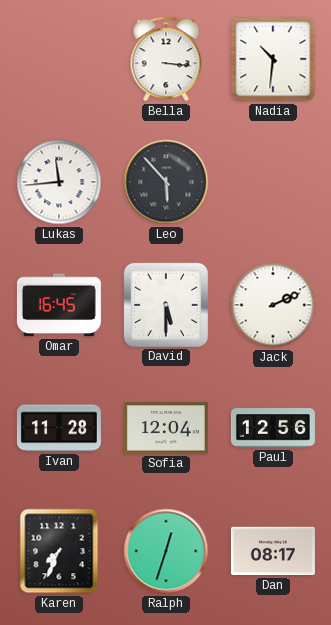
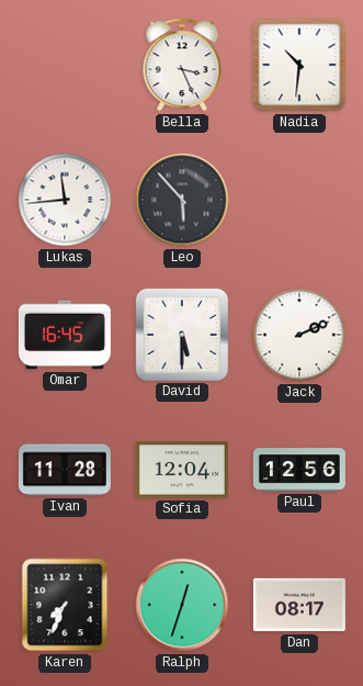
Bella: 3:16 -> 3:26
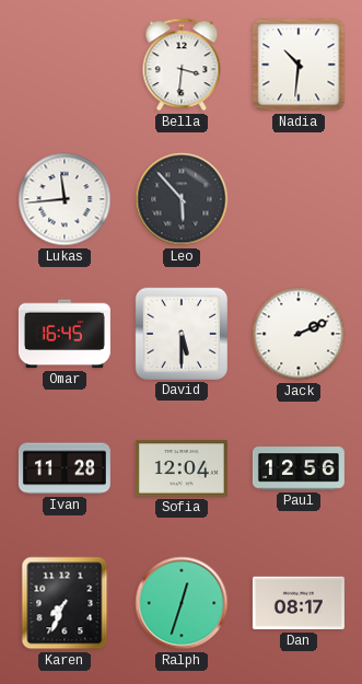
Bella: 3:26 -> 3:31
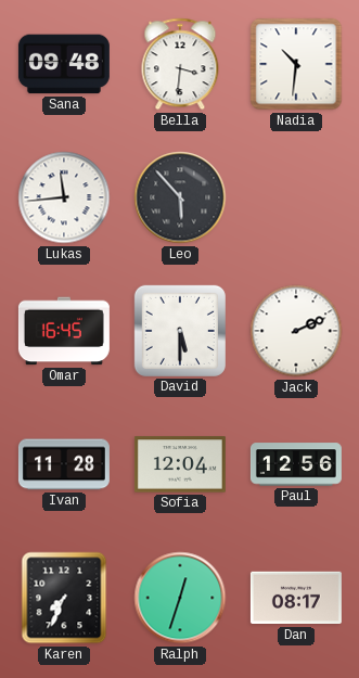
Sana: none -> 09:48
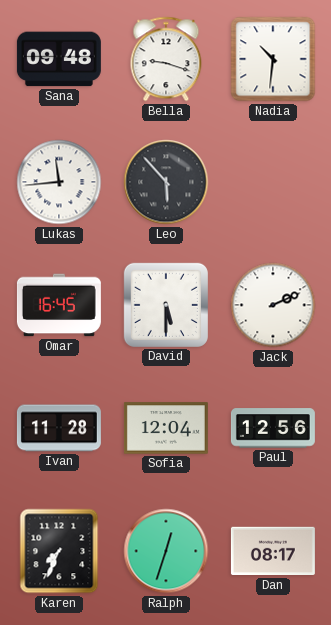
Bella: 3:31 -> 9:18
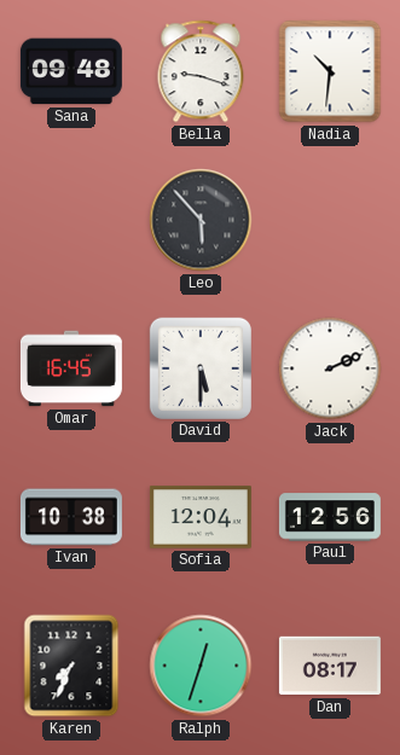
Lukas: 11:44 -> none
Ivan: 11:28 -> 10:38
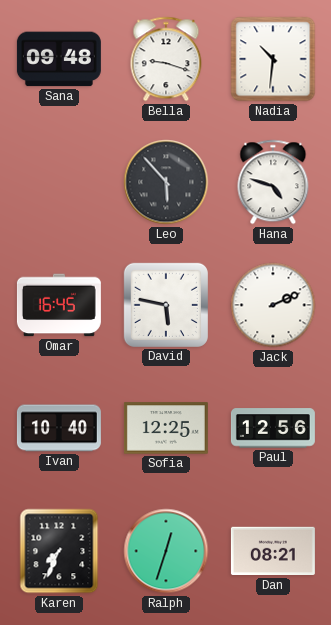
Hana: none -> 4:48
David: 5:30 -> 5:47
Ivan: 10:38 -> 10:40
Sofia: 12:04 -> 12:25
Dan: 08:17 -> 08:21
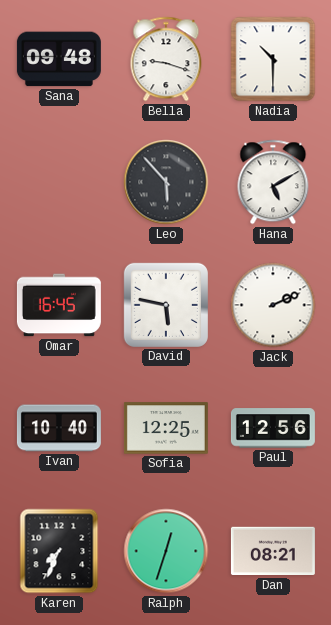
Nadia: 10:31 -> 10:30
Hana: 4:48 -> 5:10
